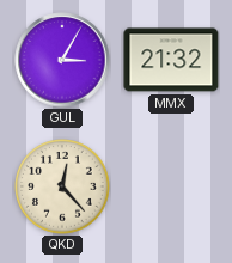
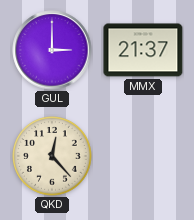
GUL: 3:05 -> 3:00
MMX: 21:32 -> 21:37
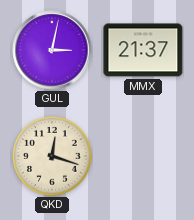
GUL: 3:00 -> 3:02
QKD: 12:23 -> 12:18
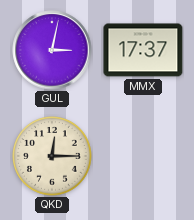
MMX: 21:37 -> 17:37
QKD: 12:18 -> 12:15
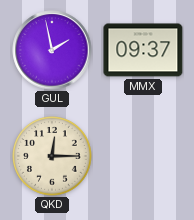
GUL: 3:02 -> 1:58
MMX: 17:37 -> 09:37
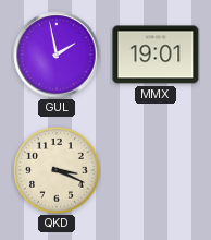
MMX: 09:37 -> 19:01
QKD: 12:15 -> 3:19
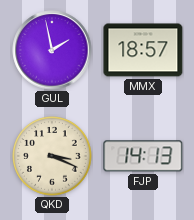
MMX: 19:01 -> 18:57
FJP: none -> 14:13
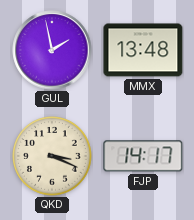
MMX: 18:57 -> 13:48
FJP: 14:13 -> 14:17
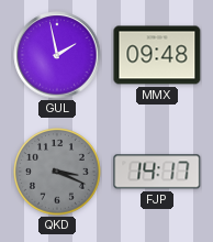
MMX: 13:48 -> 09:48
QKD dial: cream -> grey
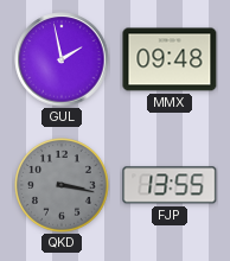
QKD: 3:19 -> 3:17
FJP: 14:17 -> 13:55
